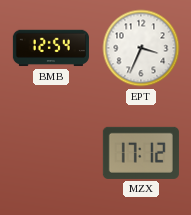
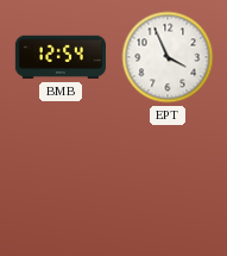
EPT: 3:34 -> 3:56
MZX: 17:12 -> none
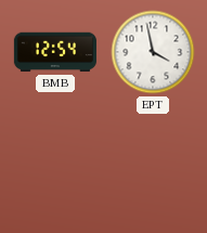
EPT: 3:56 -> 3:58
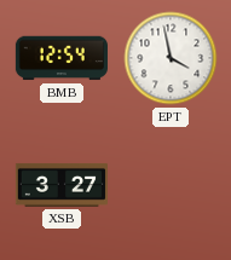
XSB: none -> 3:27
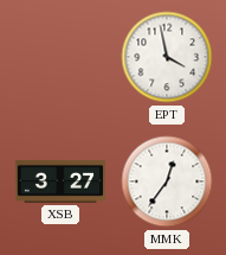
BMB: 12:54 -> none
MMK: none -> 12:36
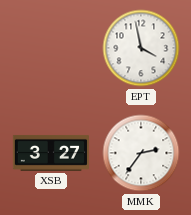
MMK: 12:36 -> 2:36
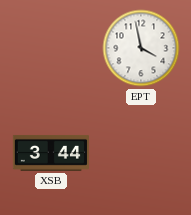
XSB: 3:27 -> 3:44
MMK: 2:36 -> none
